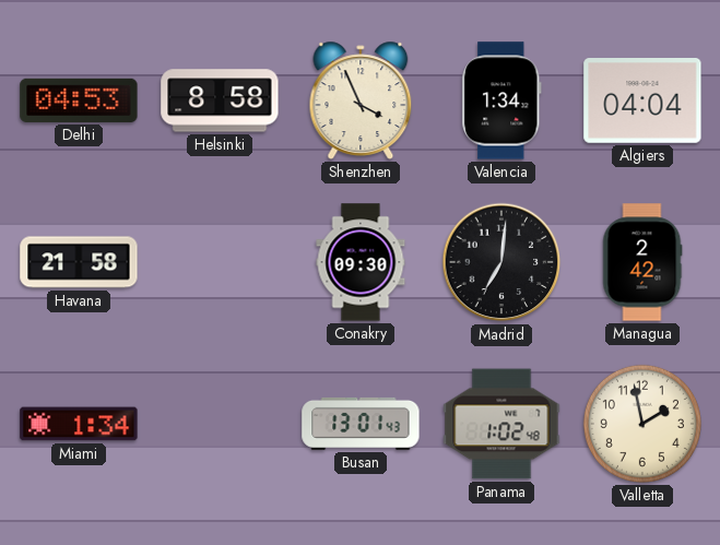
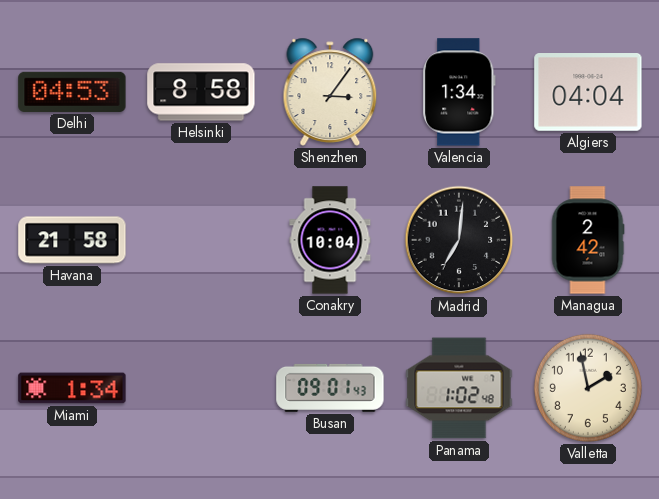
Shenzhen: 3:56 -> 3:06
Conakry: 09:30 -> 10:04
Busan: 13:01 -> 09:01
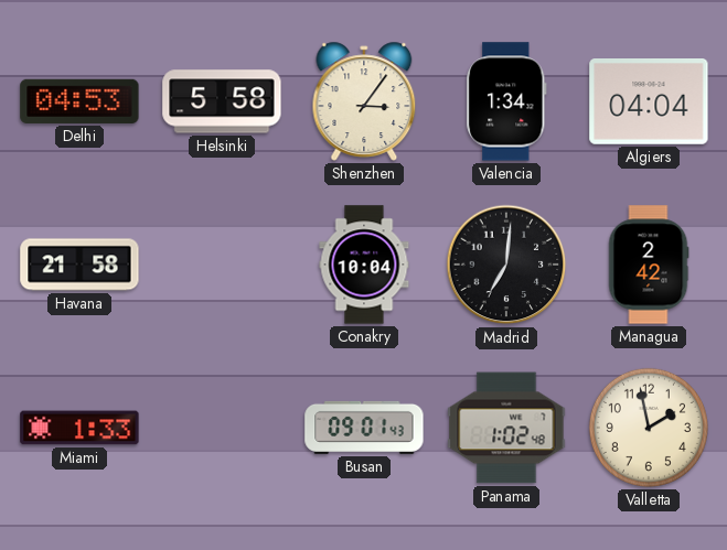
Helsinki: 8:58 -> 5:58
Miami: 1:34 -> 1:33
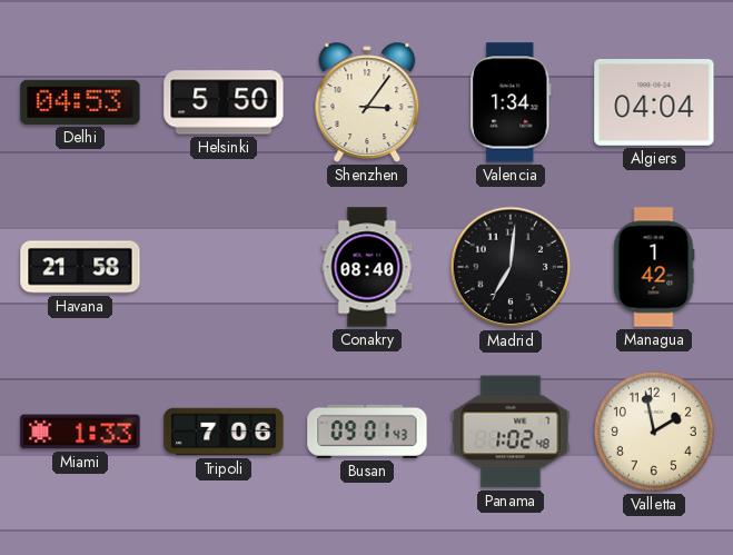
Helsinki: 5:58 -> 5:50
Conakry: 10:04 -> 08:40
Managua: 2:42 -> 1:42
Tripoli: none -> 7:06
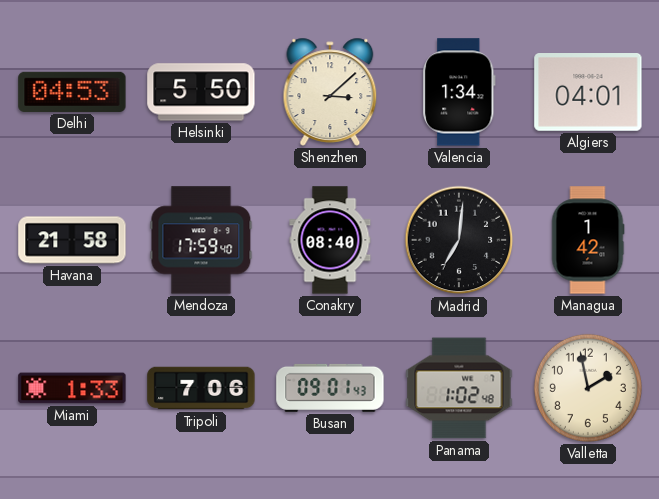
Shenzhen: 3:06 -> 3:08
Algiers: 04:04 -> 04:01
Mendoza: none -> 17:59
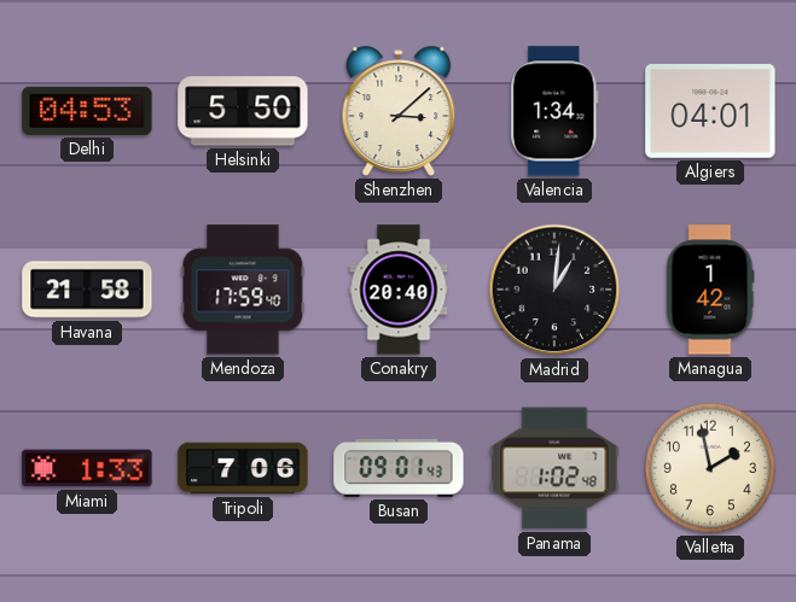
Conakry: 08:40 -> 20:40
Madrid: 7:01 -> 1:01
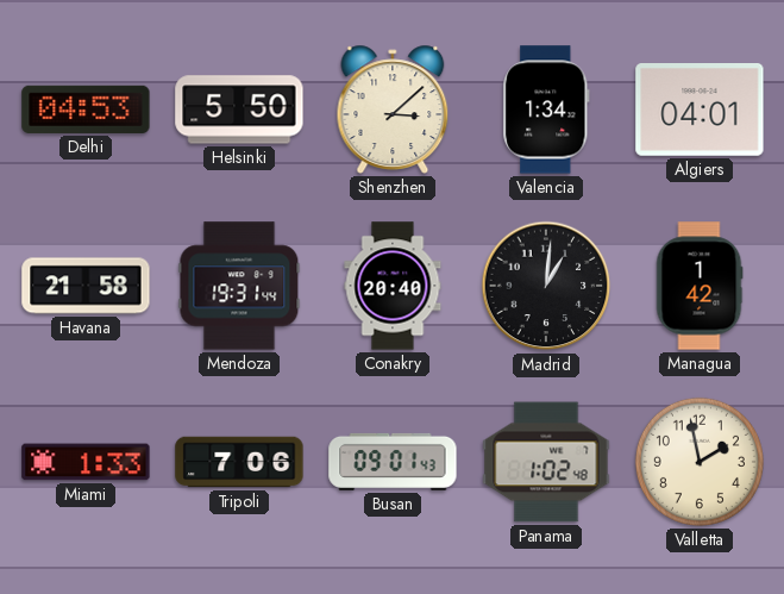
Mendoza: 17:59 -> 19:31
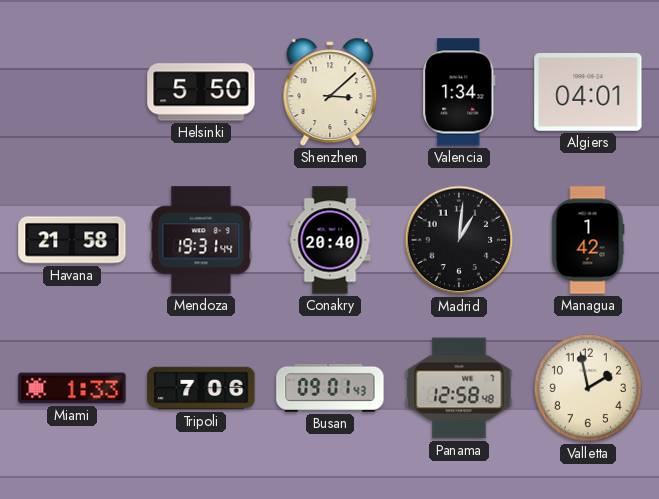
Delhi: 04:53 -> none
Panama: 1:02 -> 12:58
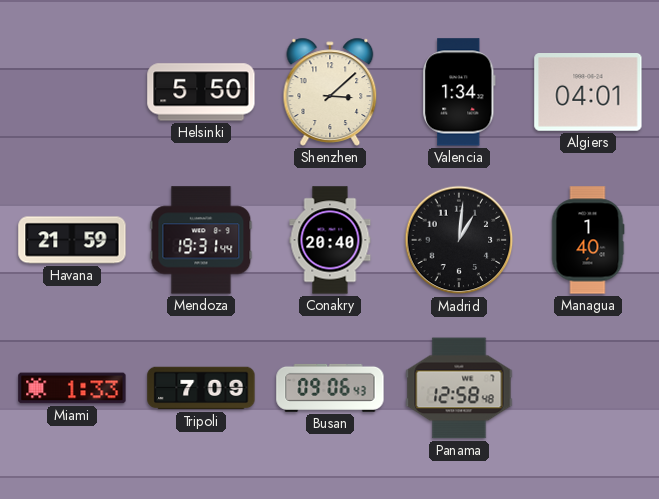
Havana: 21:58 -> 21:59
Managua: 1:42 -> 1:40
Tripoli: 7:06 -> 7:09
Busan: 09:01 -> 09:06
Valletta: 1:58 -> none
